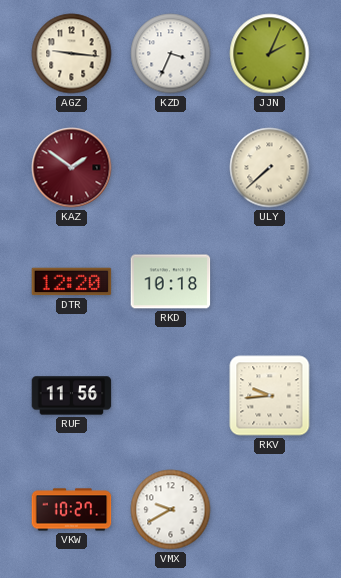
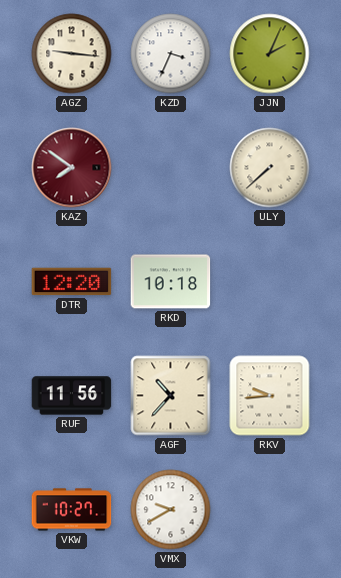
KAZ: 1:51 -> 7:51
AGF: none -> 10:37
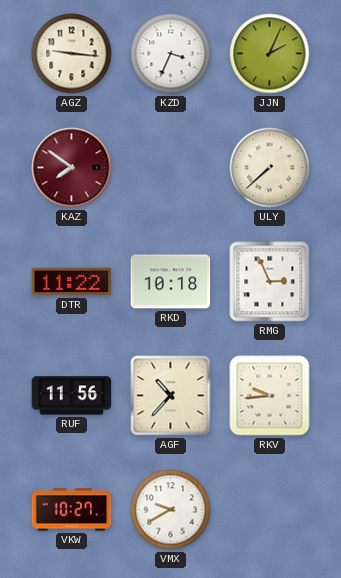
DTR: 12:20 -> 11:22
RMG: none -> 2:56
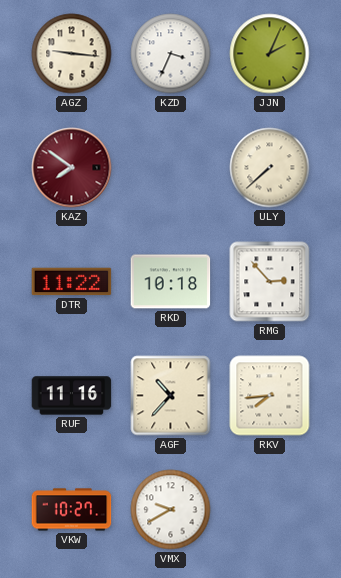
RMG: 2:56 -> 2:53
RUF: 11:56 -> 11:16
RKV: 9:44 -> 7:44
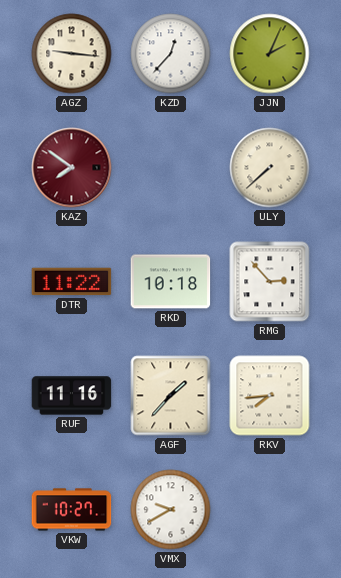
KZD: 3:34 -> 12:37
AGF: 10:37 -> 1:37
